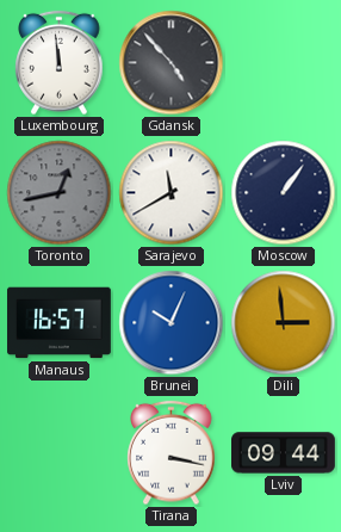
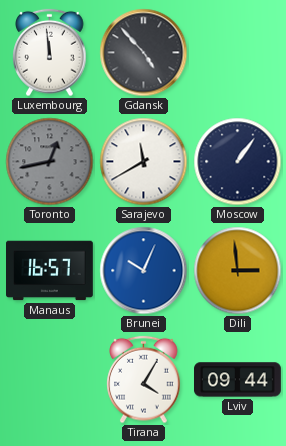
Tirana: 3:17 -> 4:05
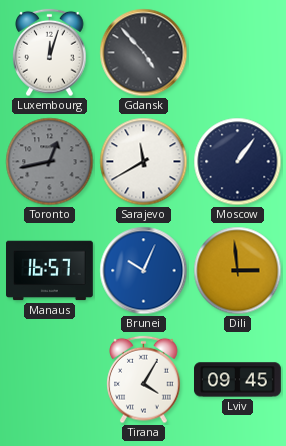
Luxembourg: 11:59 -> 12:03
Lviv: 09:44 -> 09:45
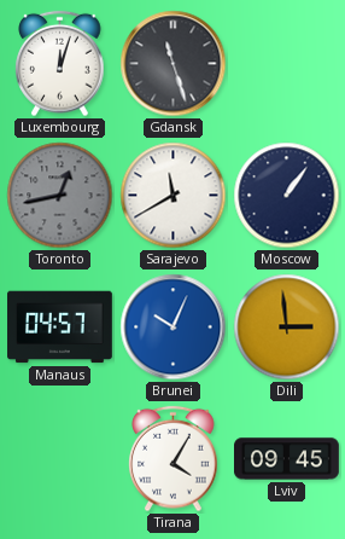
Gdansk: 4:53 -> 11:27
Manaus: 16:57 -> 04:57
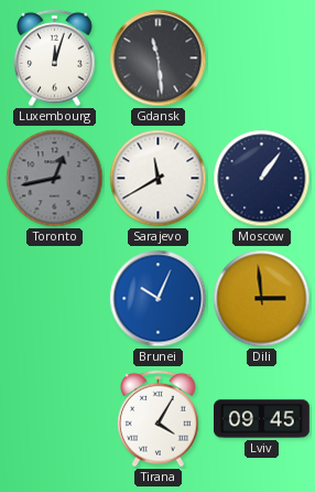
Gdansk: 11:27 -> 11:29
Manaus: 04:57 -> none
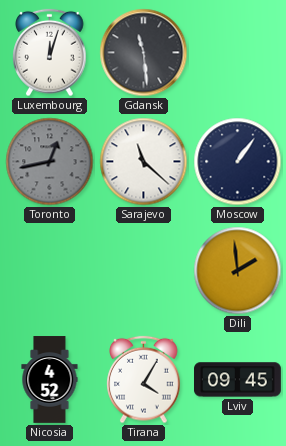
Sarajevo: 11:40 -> 11:22
Brunei: 10:04 -> none
Dili: 2:59 -> 1:59
Nicosia: none -> 4:52
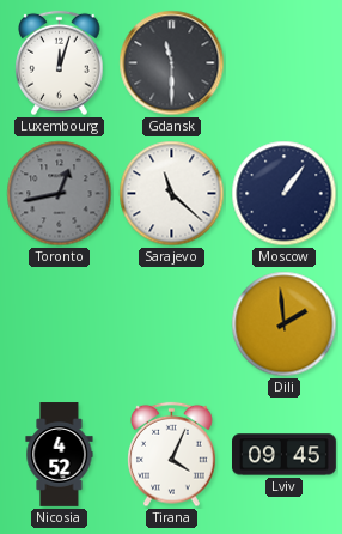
Gdansk: 11:29 -> 11:30
Tirana: 4:05 -> 4:04
